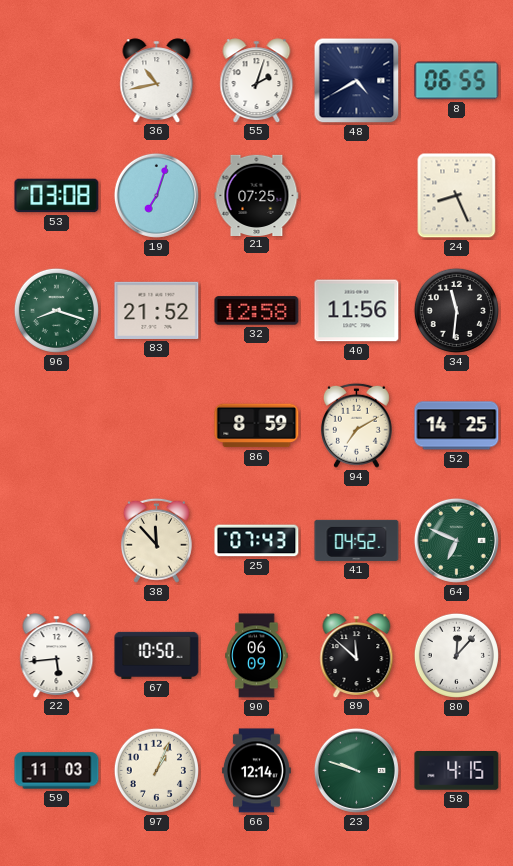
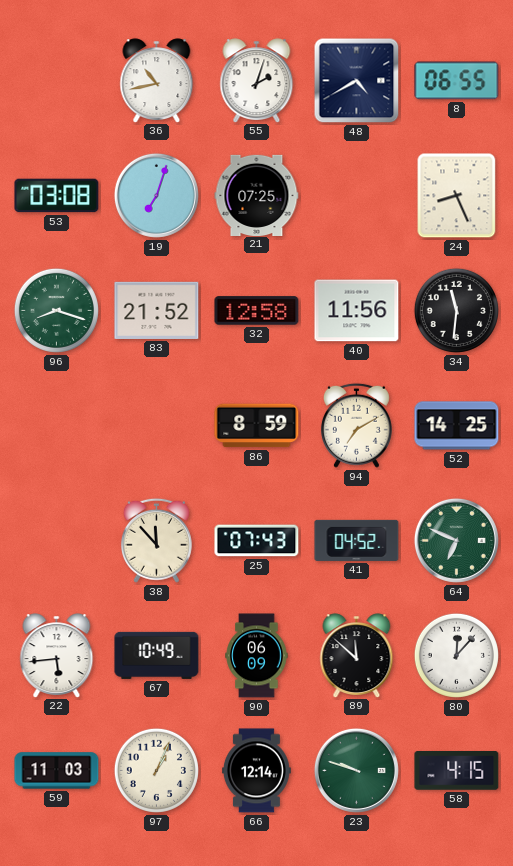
67: 10:50 -> 10:49
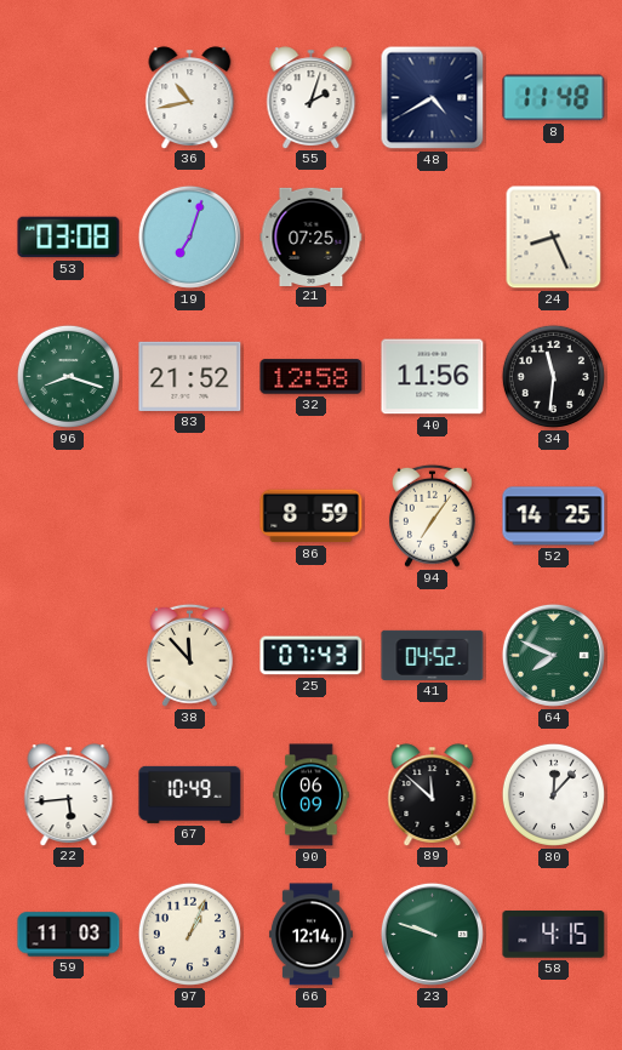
8: 06:55 -> 11:48
94: 7:10 -> 7:06
64: 6:49 -> 7:49
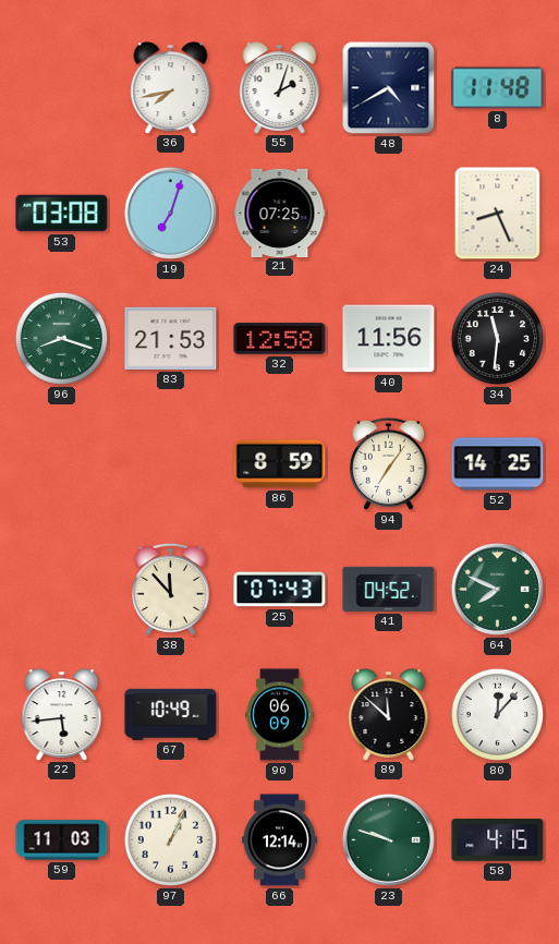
36: 10:43 -> 7:43
83: 21:52 -> 21:53
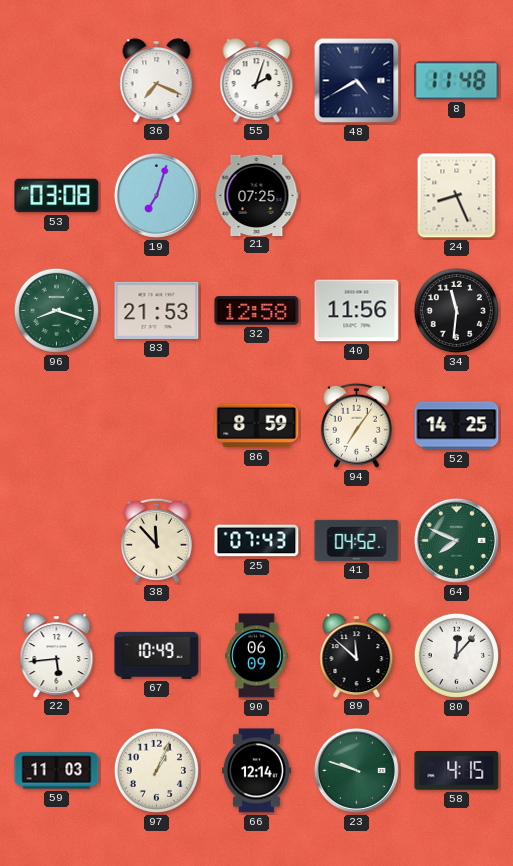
36: 7:43 -> 7:19
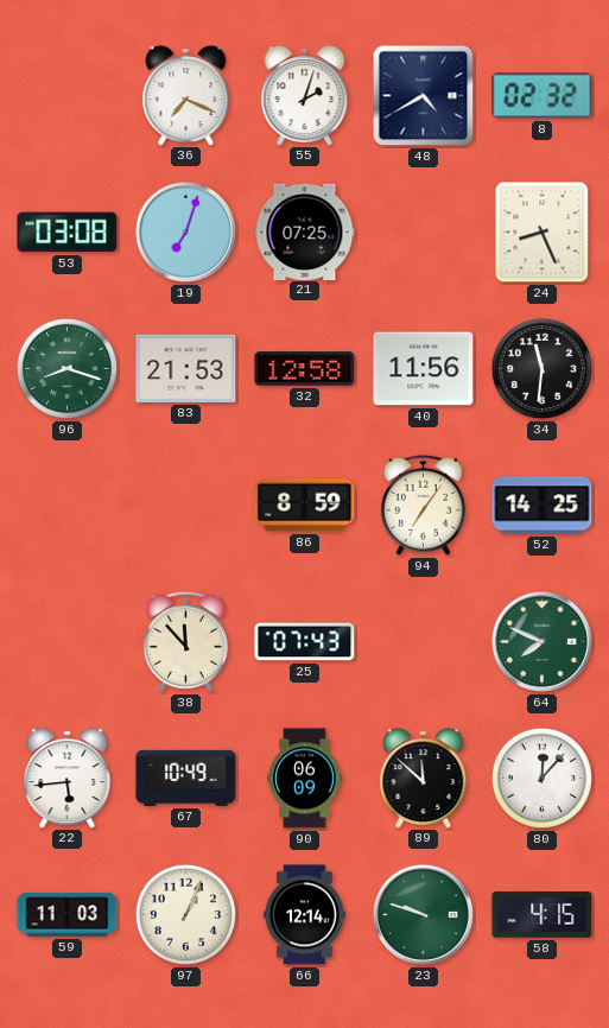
8: 11:48 -> 02:32
41: 04:52 -> none
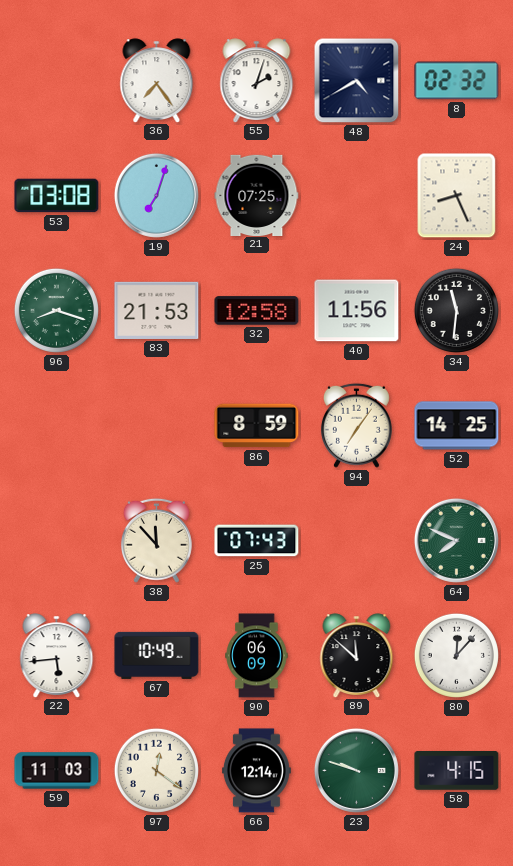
36: 7:19 -> 7:24
97: 1:04 -> 12:21
